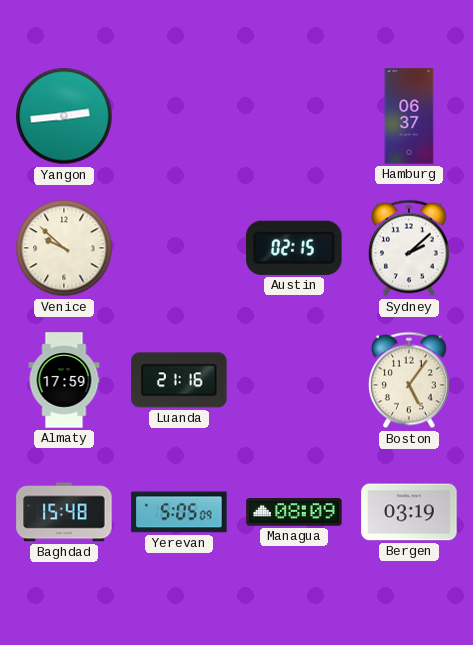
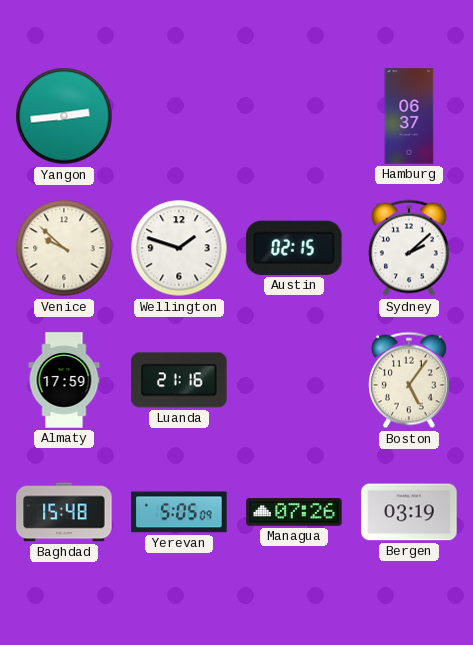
Wellington: none -> 1:48
Managua: 08:09 -> 07:26
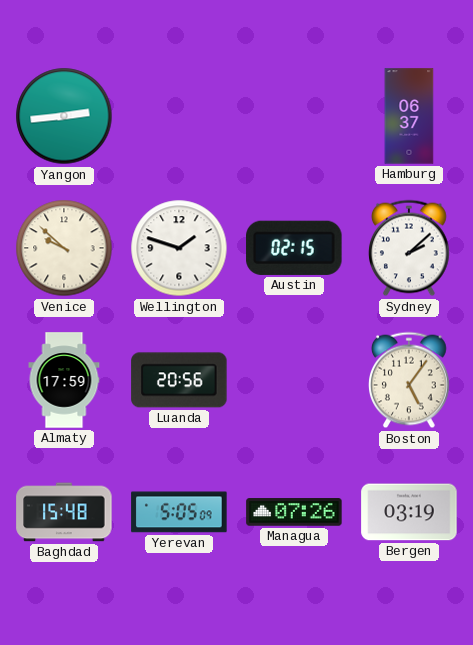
Luanda: 21:16 -> 20:56
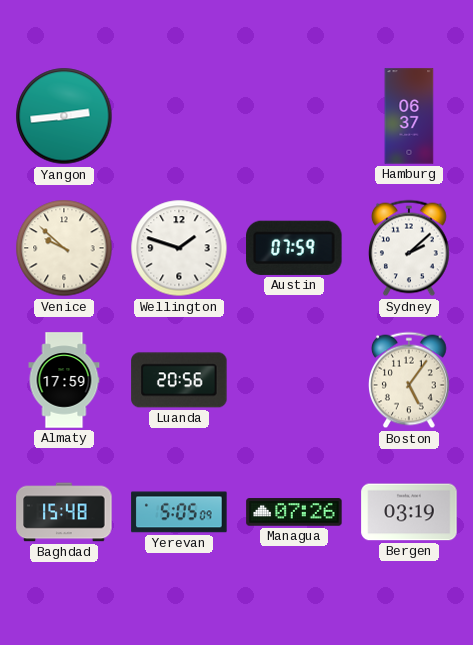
Austin: 02:15 -> 07:59
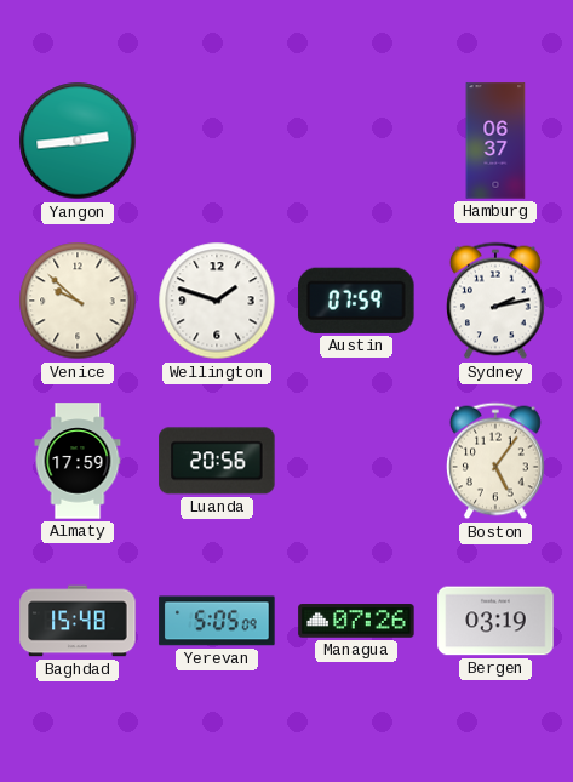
Sydney: 2:08 -> 2:13
